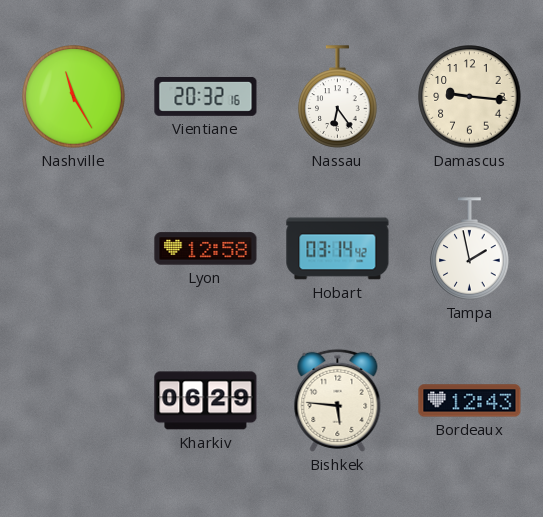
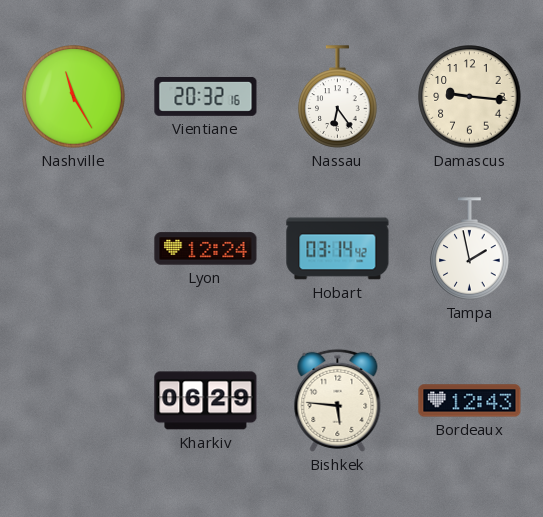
Lyon: 12:58 -> 12:24
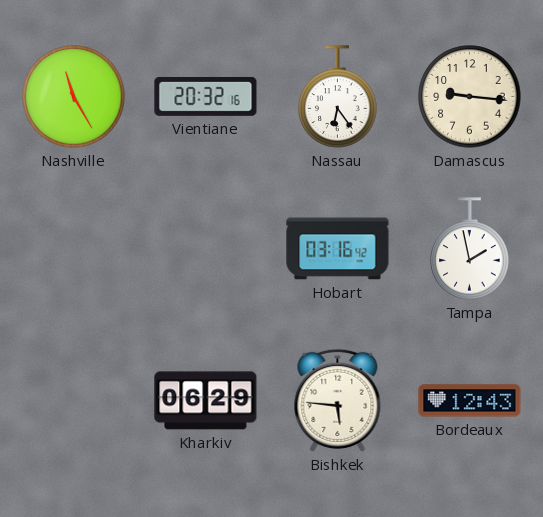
Lyon: 12:24 -> none
Hobart: 03:14 -> 03:16
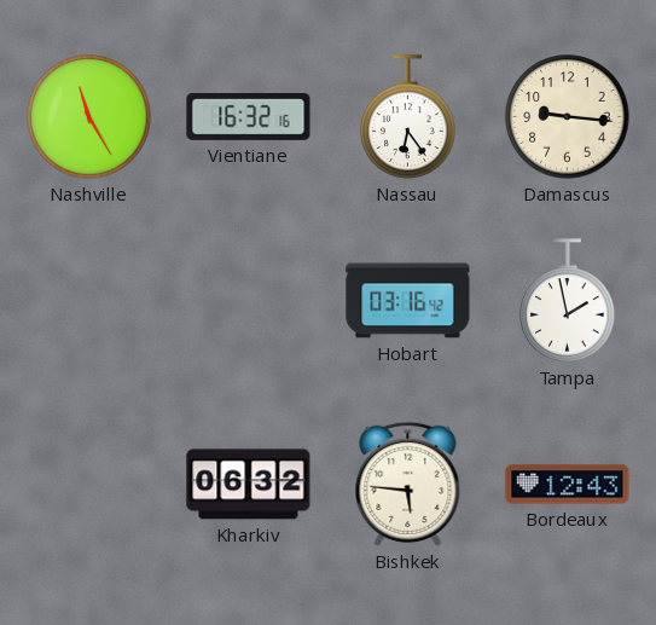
Vientiane: 20:32 -> 16:32
Kharkiv: 06:29 -> 06:32
